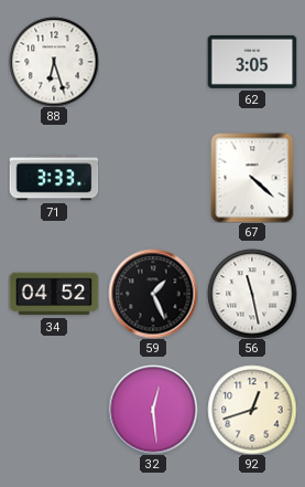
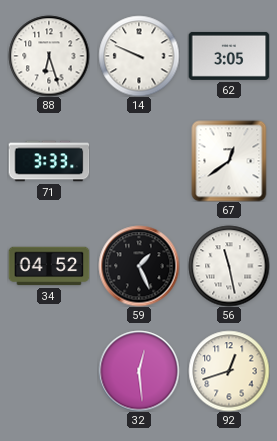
14: none -> 9:49
67: 4:22 -> 12:39
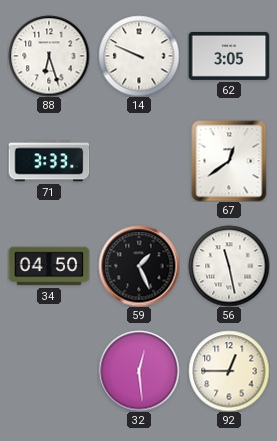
34: 04:52 -> 04:50
92: 12:42 -> 12:45
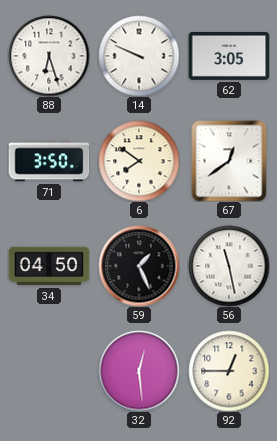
71: 3:33 -> 3:50
6: none -> 7:51
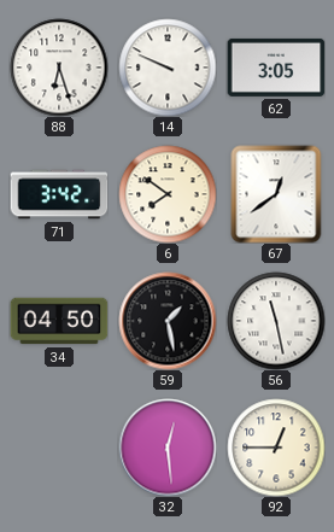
71: 3:50 -> 3:42
59: 1:26 -> 1:28
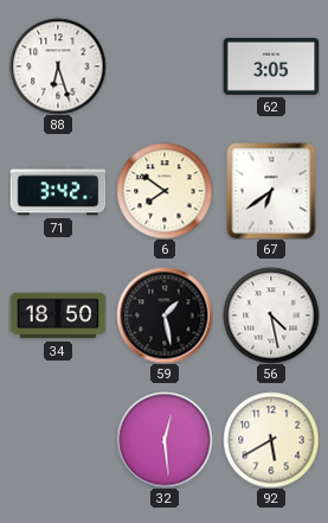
14: 9:49 -> none
67: 12:39 -> 6:39
34: 04:50 -> 18:50
56: 11:28 -> 4:28
92: 12:45 -> 5:40
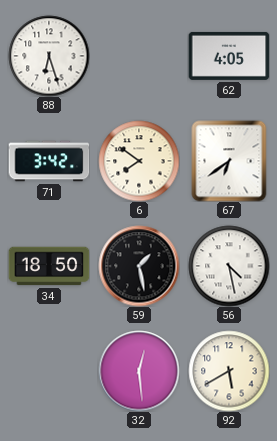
62: 3:05 -> 4:05
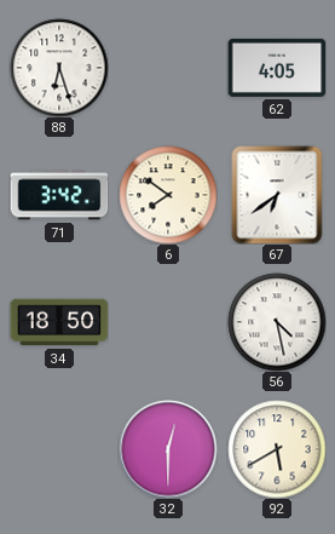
59: 1:28 -> none
32: 12:29 -> 12:30
